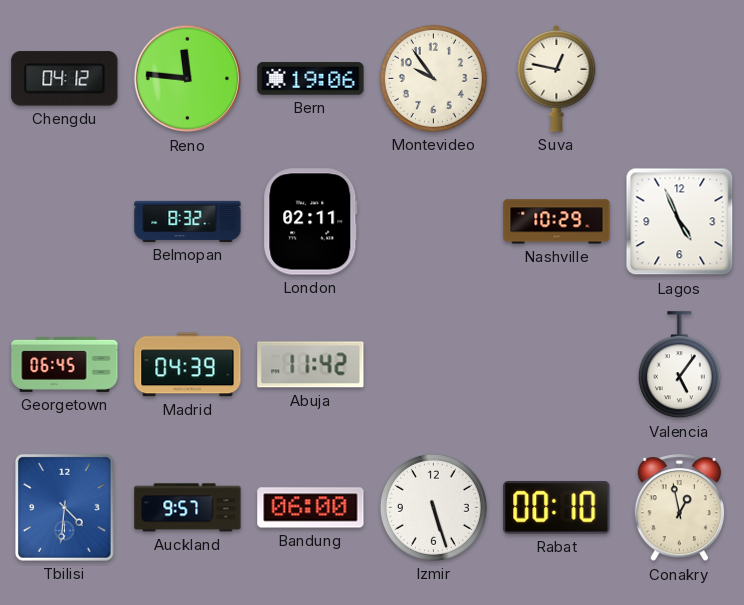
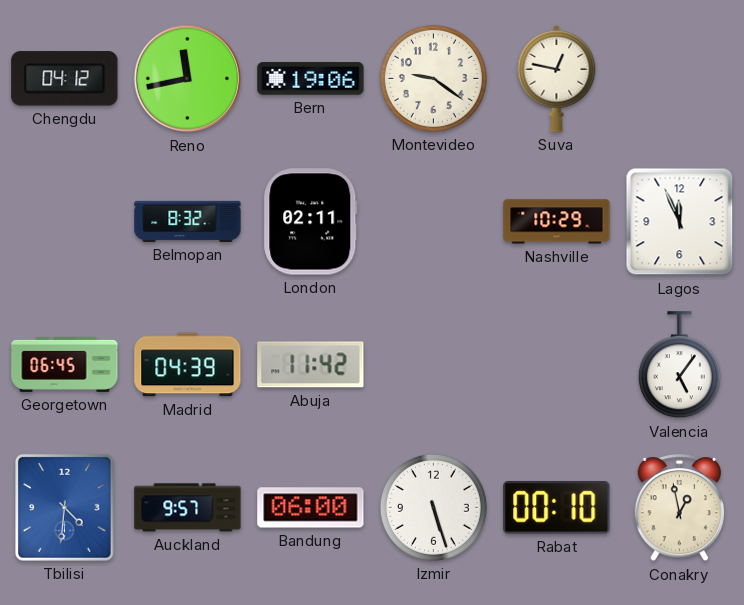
Reno: 11:46 -> 11:43
Montevideo: 9:54 -> 9:21
Lagos: 4:56 -> 11:56
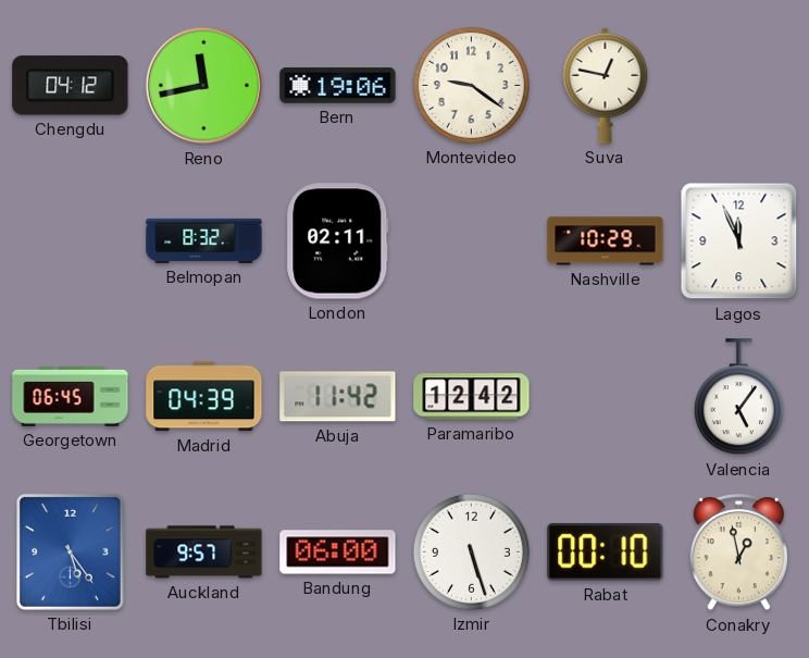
Paramaribo: none -> 12:42
Tbilisi: 4:31 -> 5:24
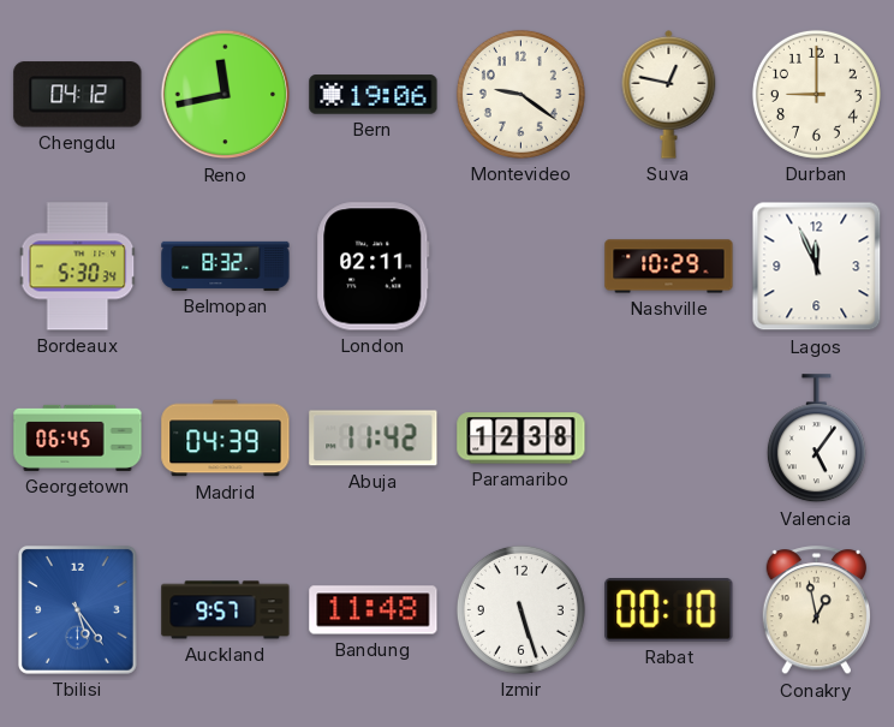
Durban: none -> 9:00
Bordeaux: none -> 5:30
Paramaribo: 12:42 -> 12:38
Bandung: 06:00 -> 11:48
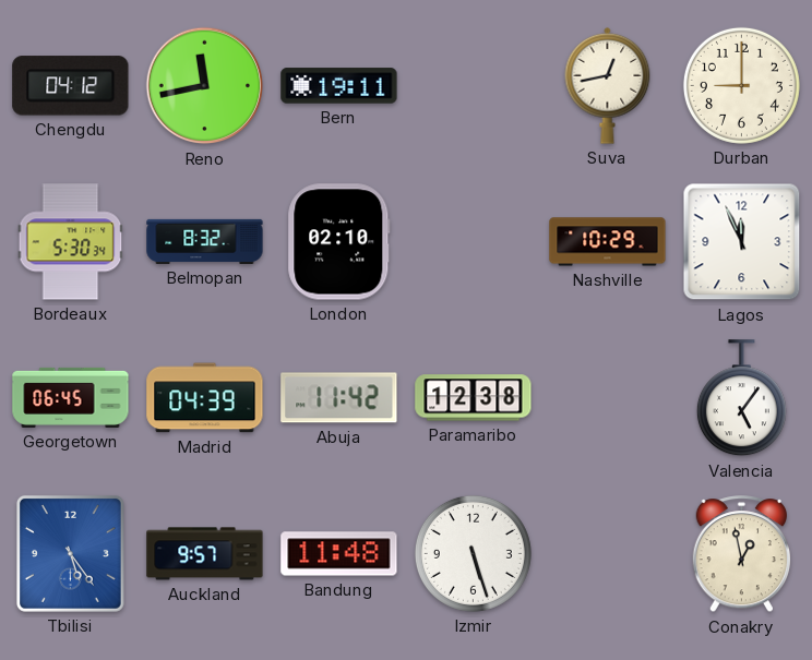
Bern: 19:06 -> 19:11
Montevideo: 9:21 -> none
Suva: 12:47 -> 12:43
London: 02:11 -> 02:10
Rabat: 00:10 -> none
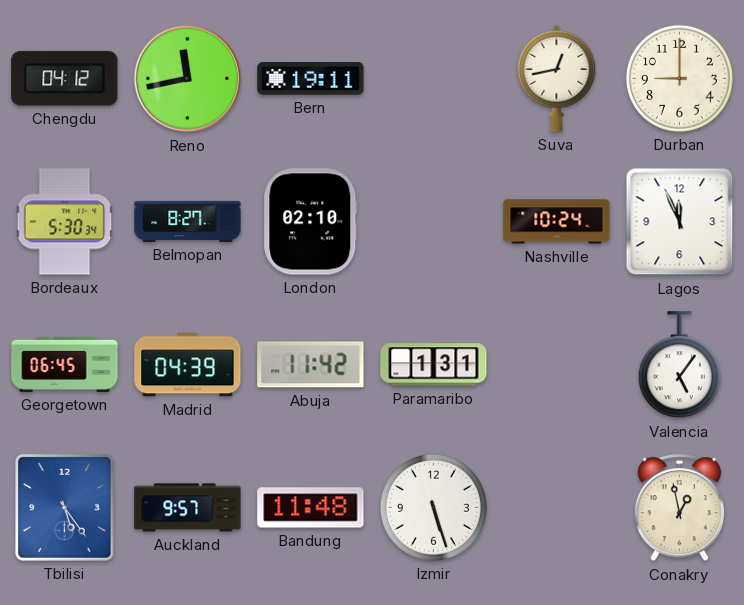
Belmopan: 8:32 -> 8:27
Nashville: 10:29 -> 10:24
Paramaribo: 12:38 -> 1:31
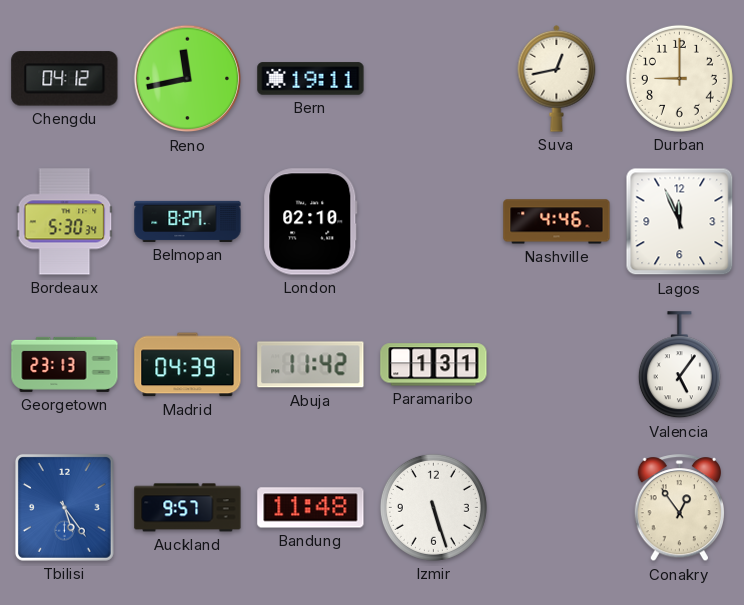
Nashville: 10:24 -> 4:46
Georgetown: 06:45 -> 23:13
Conakry: 12:58 -> 12:54
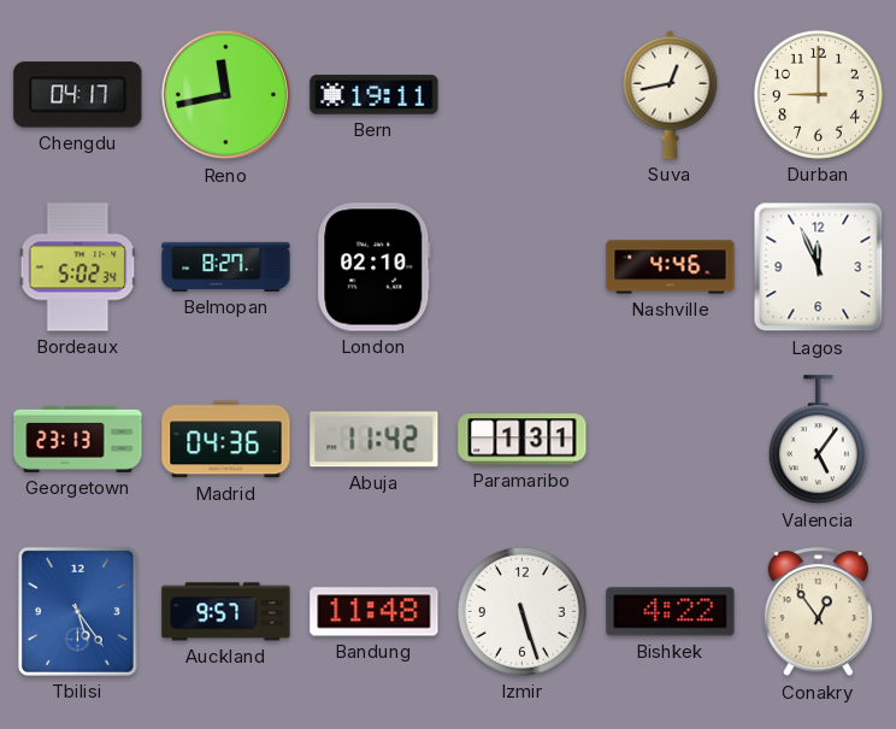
Chengdu: 04:12 -> 04:17
Bordeaux: 5:30 -> 5:02
Madrid: 04:39 -> 04:36
Bishkek: none -> 4:22
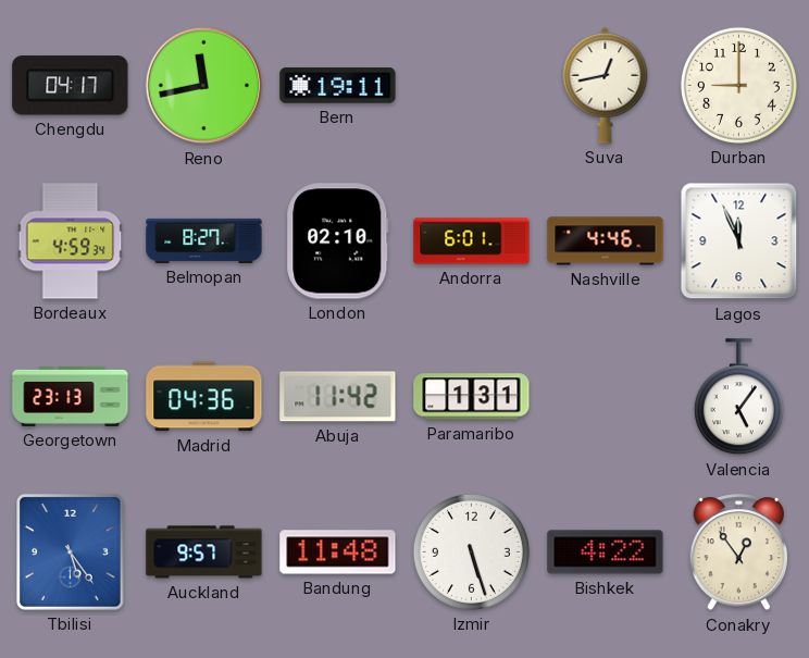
Bordeaux: 5:02 -> 4:59
Andorra: none -> 6:01
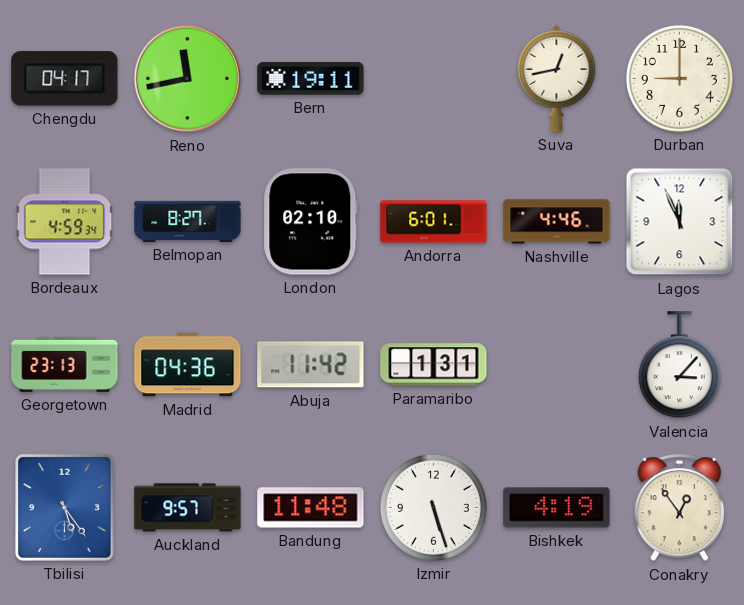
Valencia: 5:06 -> 3:07
Bishkek: 4:22 -> 4:19
